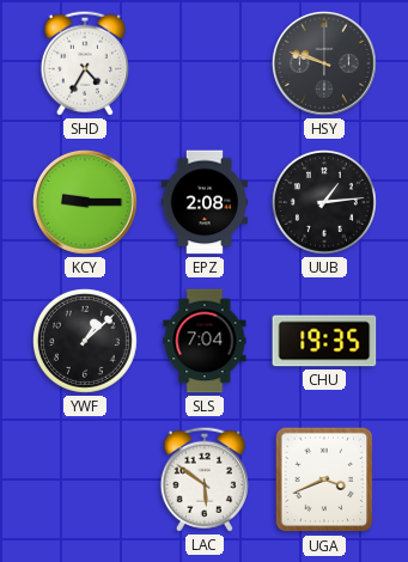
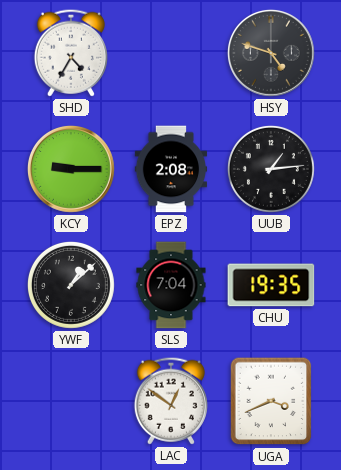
HSY: 9:48 -> 4:48
LAC: 5:51 -> 12:51
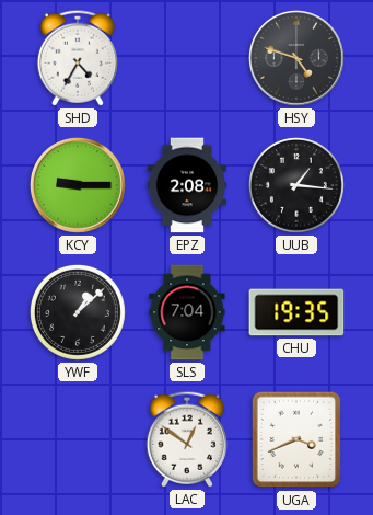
UUB: 1:14 -> 1:16
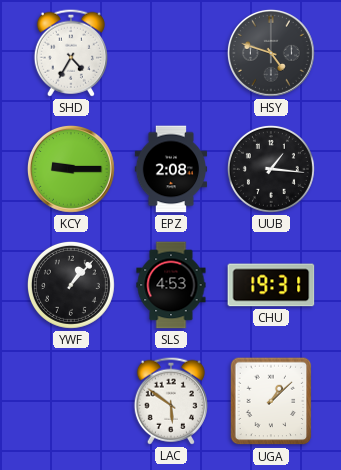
YWF: 1:08 -> 1:07
SLS: 7:04 -> 4:53
CHU: 19:35 -> 19:31
LAC: 12:51 -> 5:51
UGA: 3:41 -> 1:08
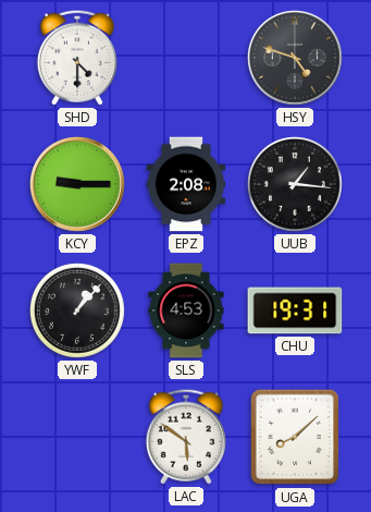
SHD: 4:35 -> 4:30
UGA: 1:08 -> 8:08
